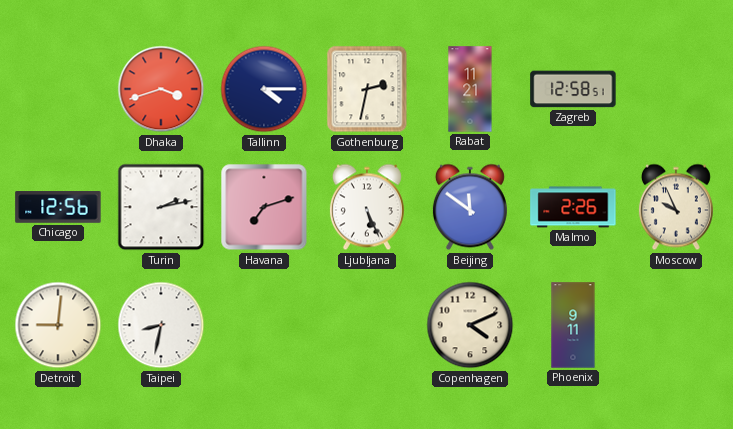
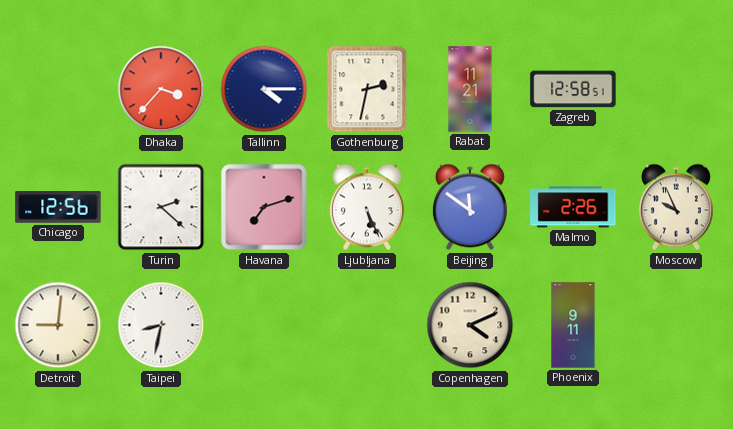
Dhaka: 3:42 -> 3:37
Turin: 2:13 -> 2:22
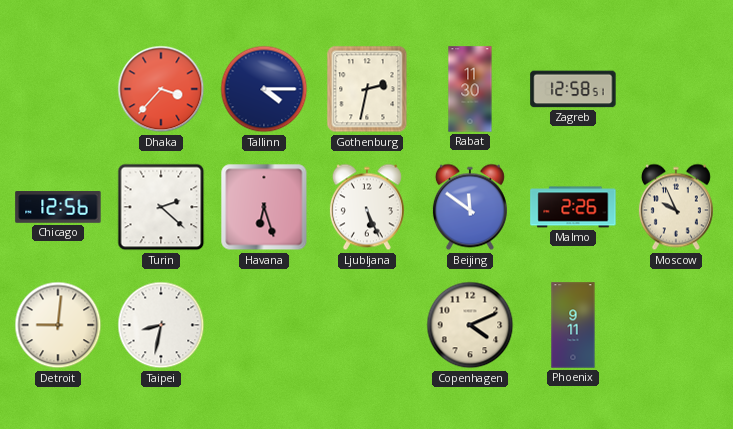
Rabat: 11:21 -> 11:30
Havana: 7:12 -> 6:27
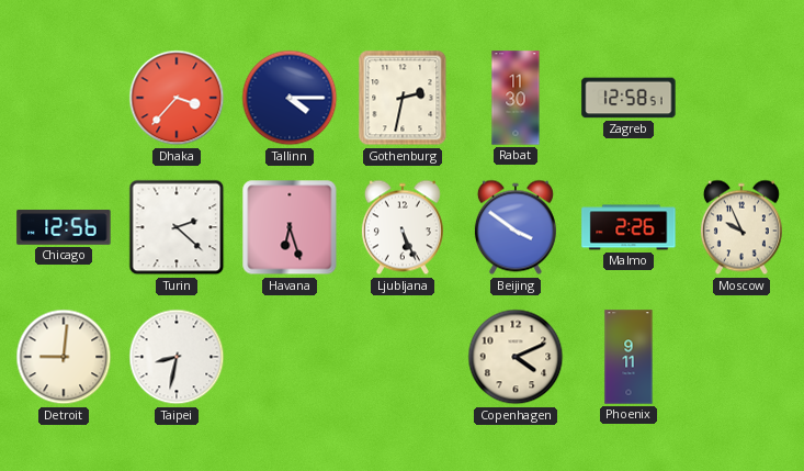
Beijing: 11:51 -> 3:51
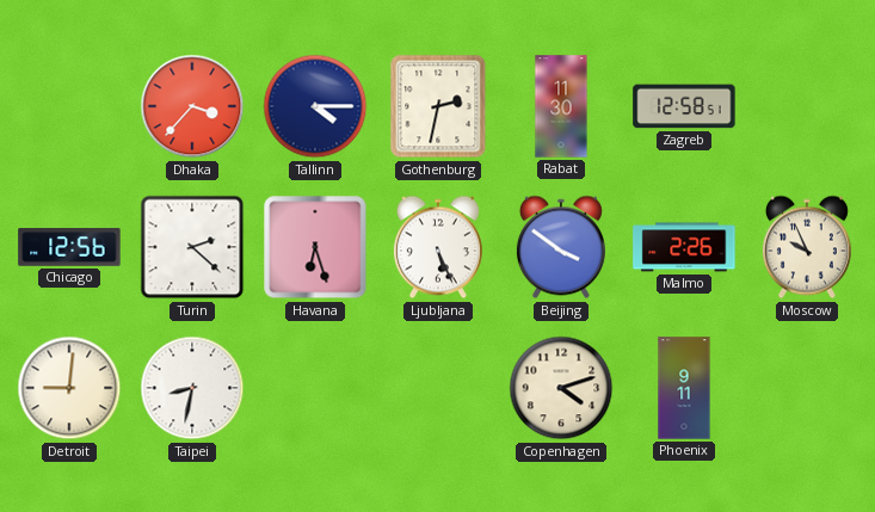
Copenhagen: 4:11 -> 4:12
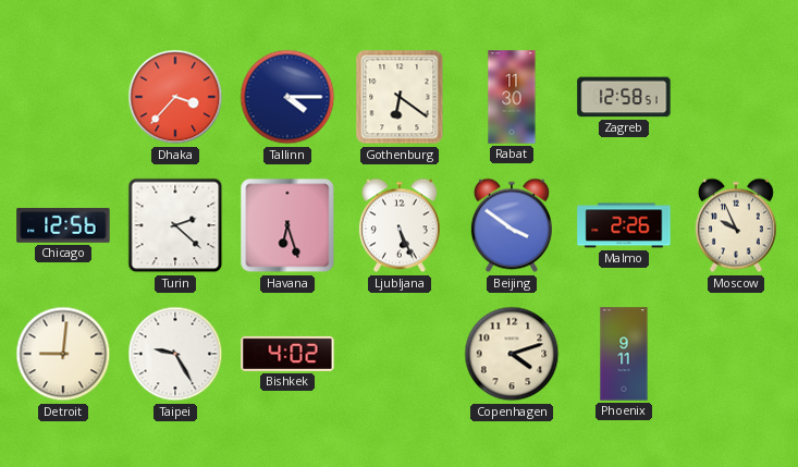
Gothenburg: 2:32 -> 6:21
Taipei: 8:32 -> 9:25
Bishkek: none -> 4:02
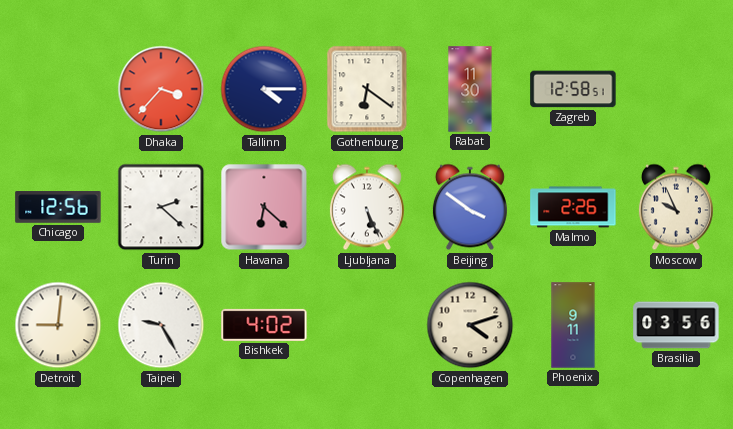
Havana: 6:27 -> 6:22
Brasilia: none -> 03:56
